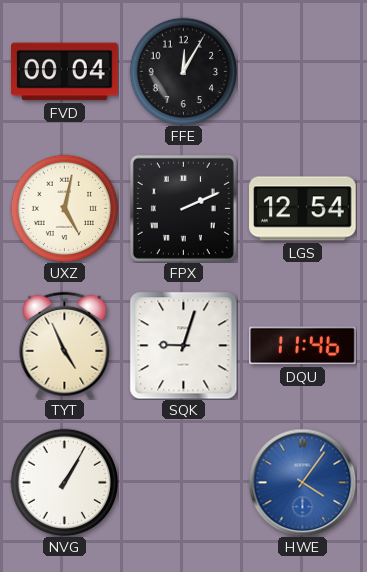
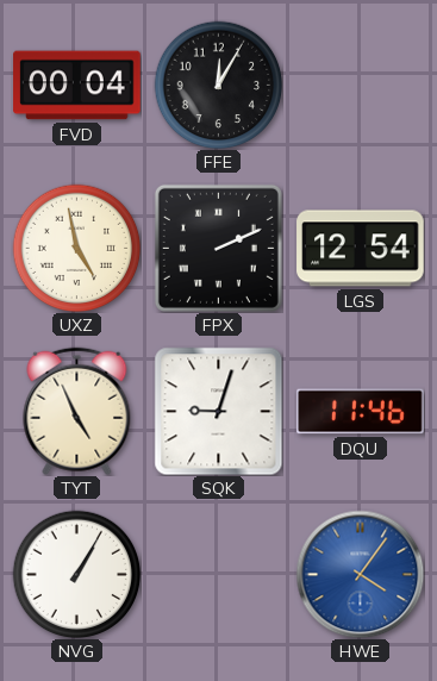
UXZ: 5:02 -> 4:58
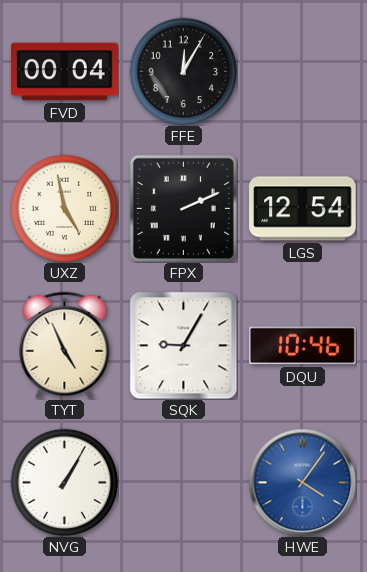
SQK: 9:03 -> 9:05
DQU: 11:46 -> 10:46
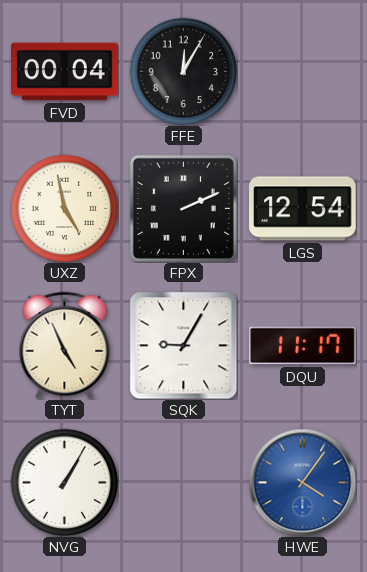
DQU: 10:46 -> 11:17
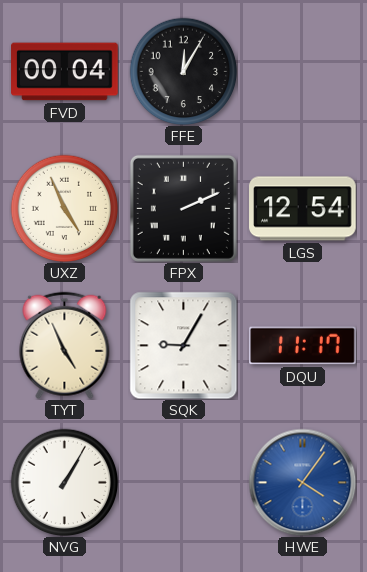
UXZ: 4:58 -> 4:56
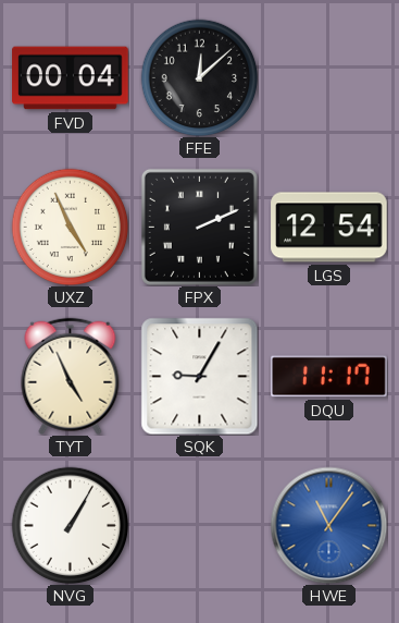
FFE: 12:05 -> 12:08
HWE: 4:06 -> 11:06
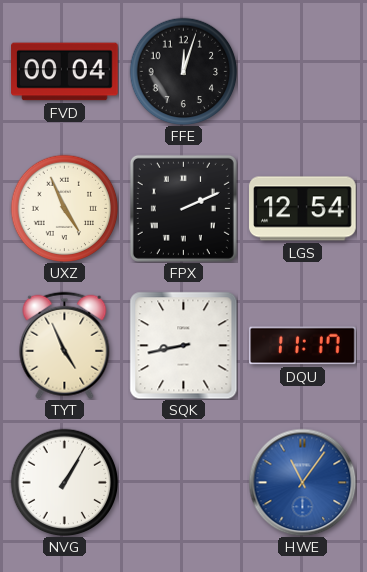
FFE: 12:08 -> 12:03
SQK: 9:05 -> 8:43
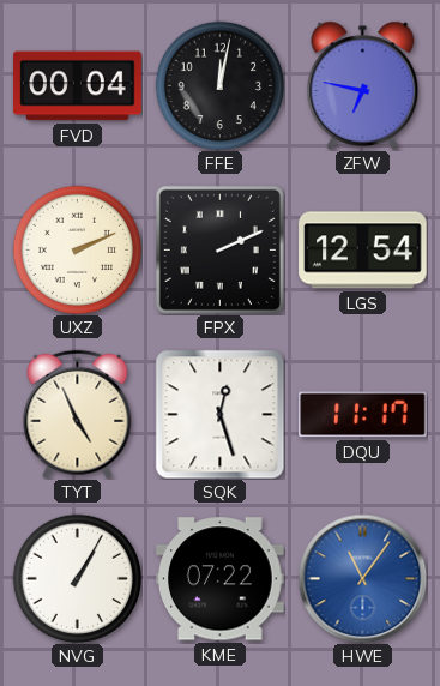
FFE: 12:03 -> 12:02
ZFW: none -> 6:47
UXZ: 4:56 -> 2:11
SQK: 8:43 -> 12:27
KME: none -> 07:22
